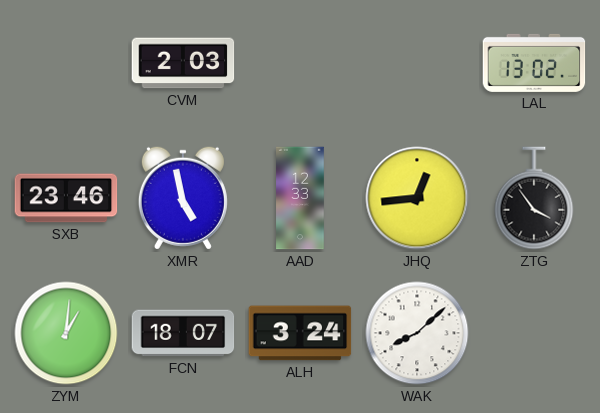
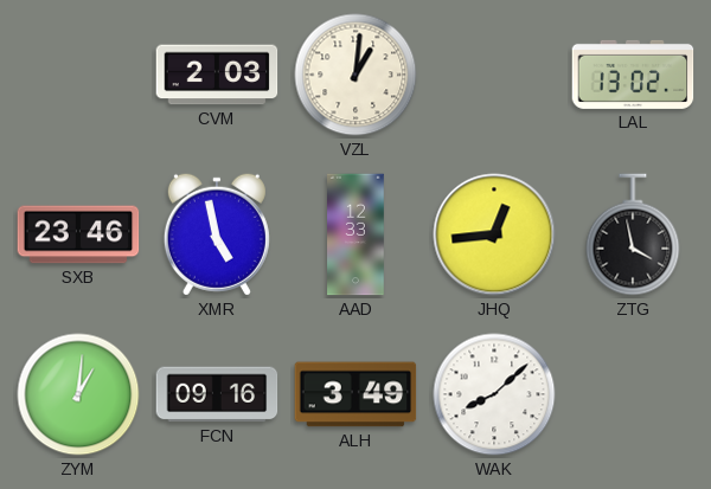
VZL: none -> 1:01
ZTG: 3:54 -> 3:58
FCN: 18:07 -> 09:16
ALH: 3:24 -> 3:49
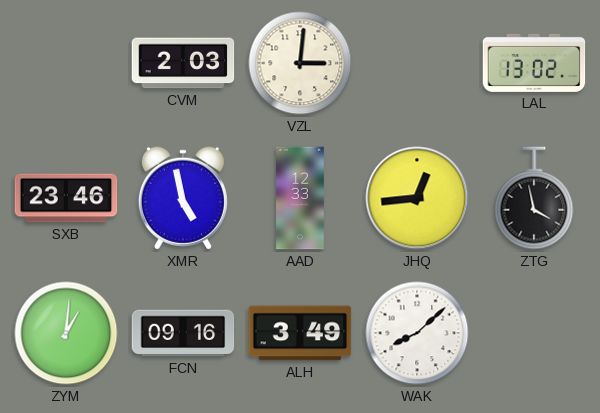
VZL: 1:01 -> 3:01
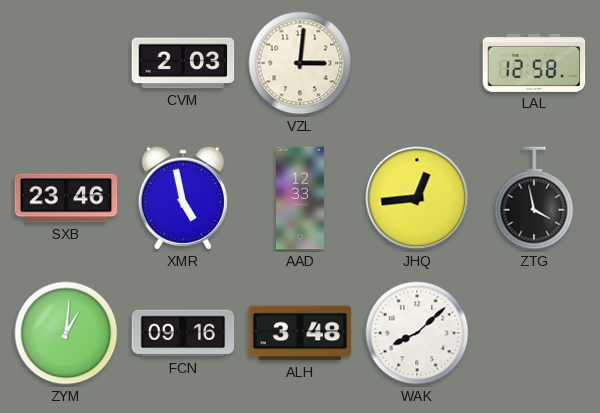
LAL: 13:02 -> 12:58
ALH: 3:49 -> 3:48
